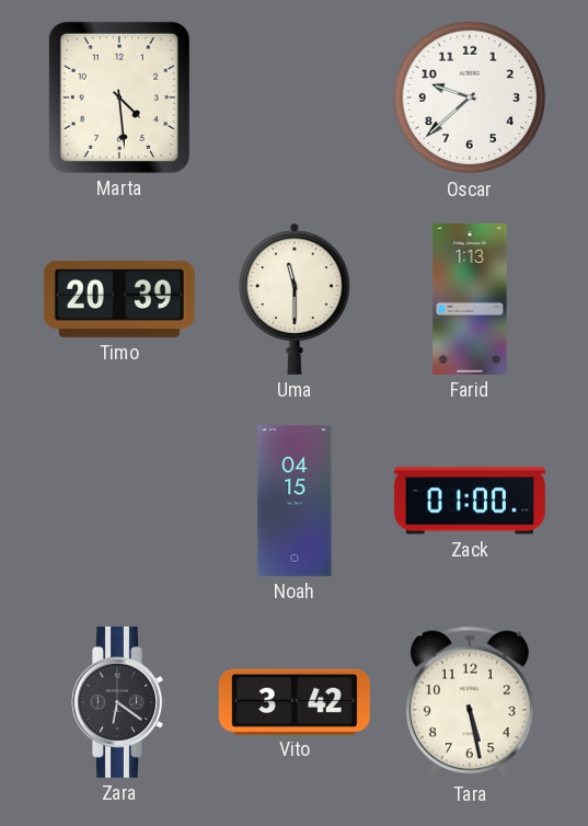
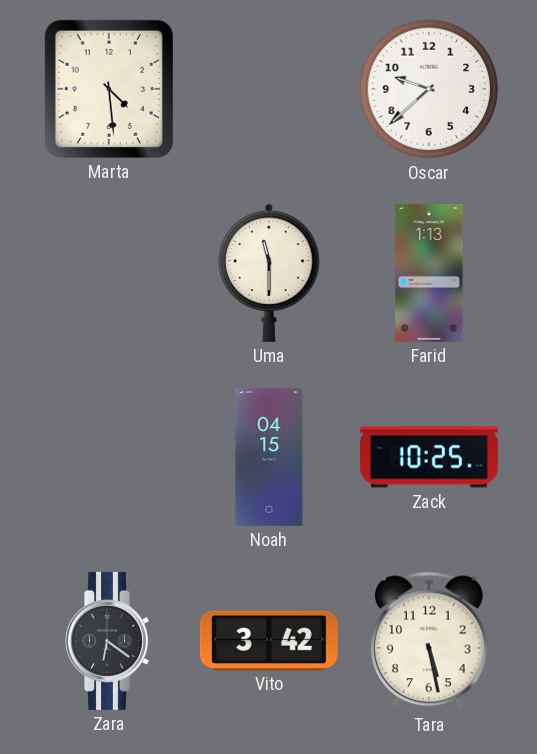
Timo: 20:39 -> none
Zack: 01:00 -> 10:25
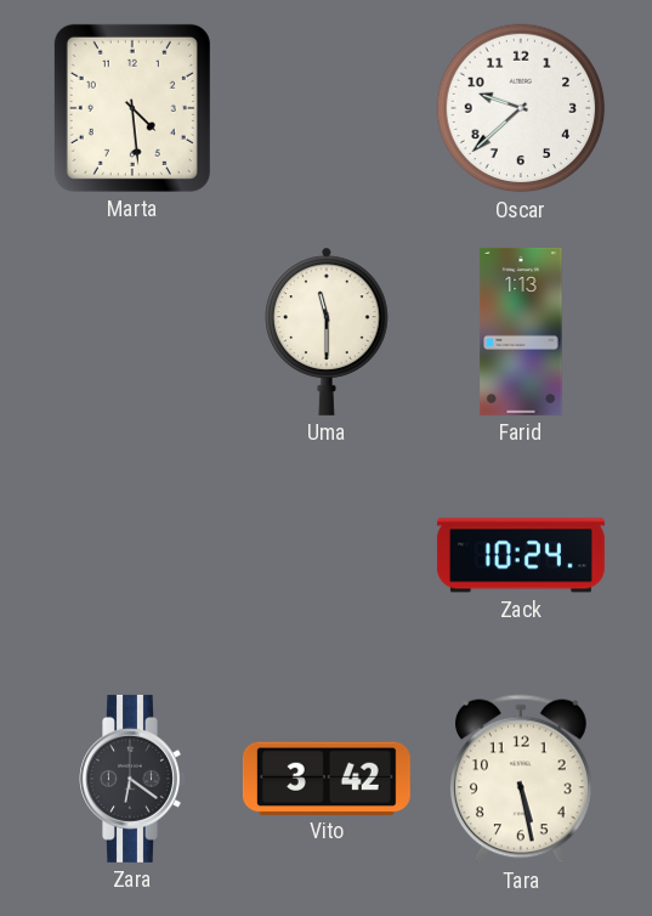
Noah: 04:15 -> none
Zack: 10:25 -> 10:24
